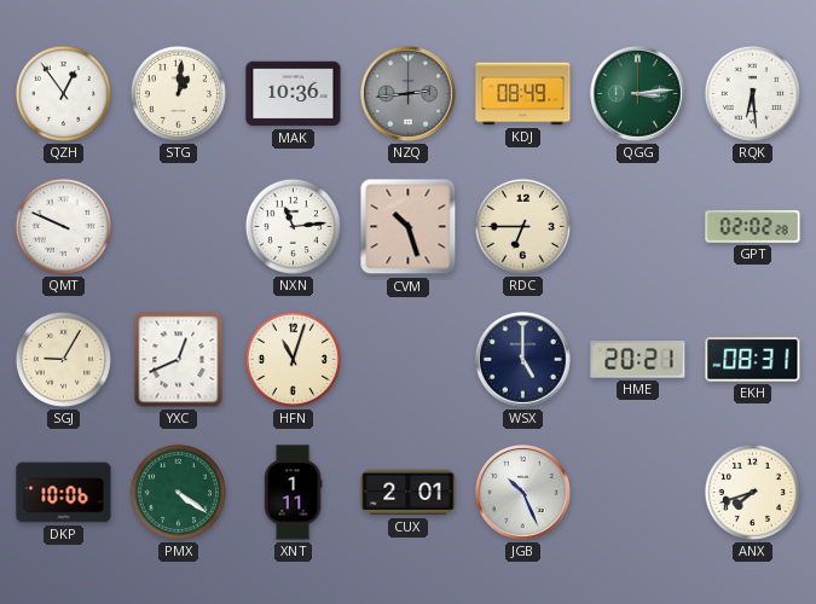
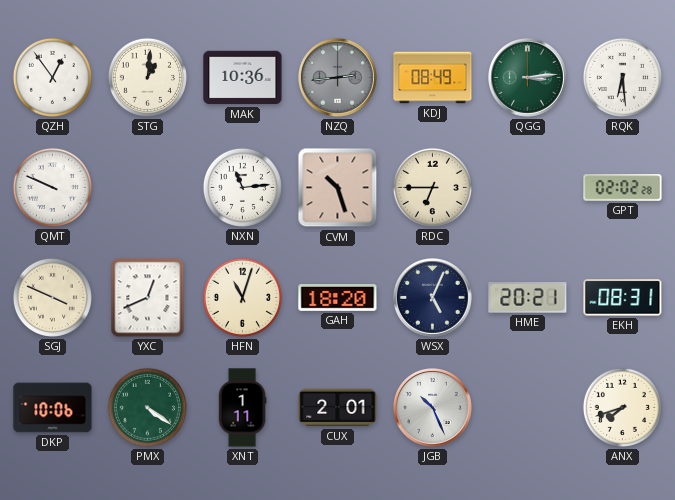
SGJ: 9:05 -> 3:49
GAH: none -> 18:20
WSX: 5:00 -> 5:04
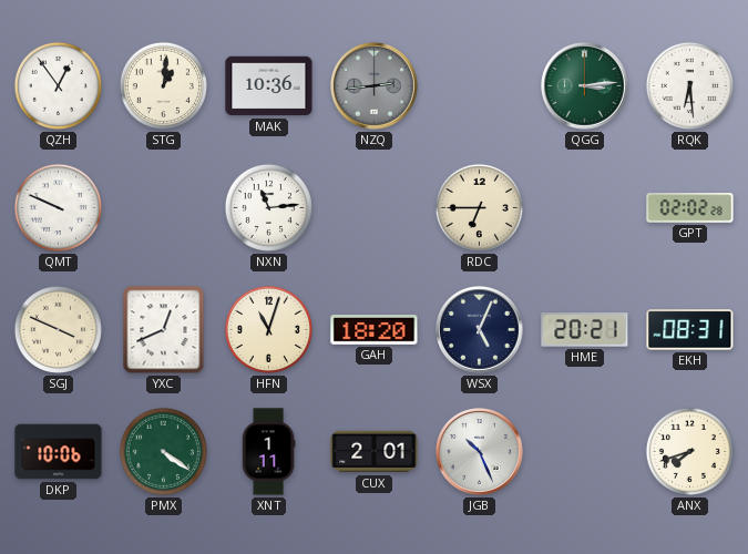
KDJ: 08:49 -> none
CVM: 10:27 -> none
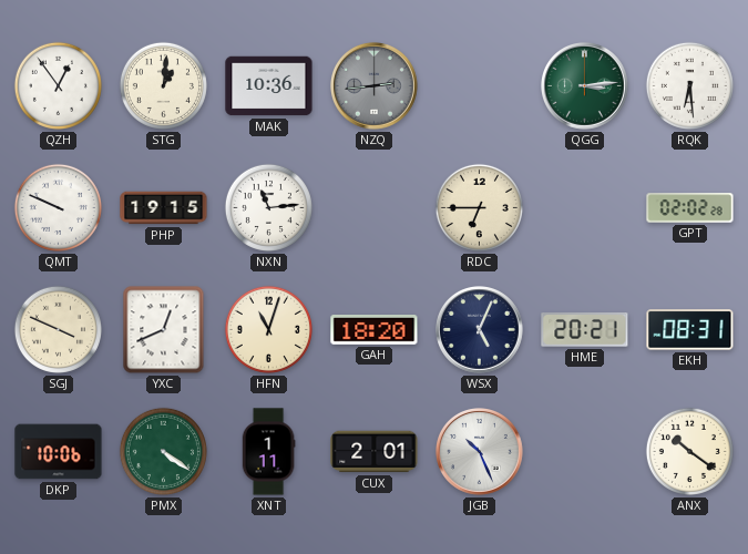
PHP: none -> 19:15
ANX: 7:42 -> 10:21
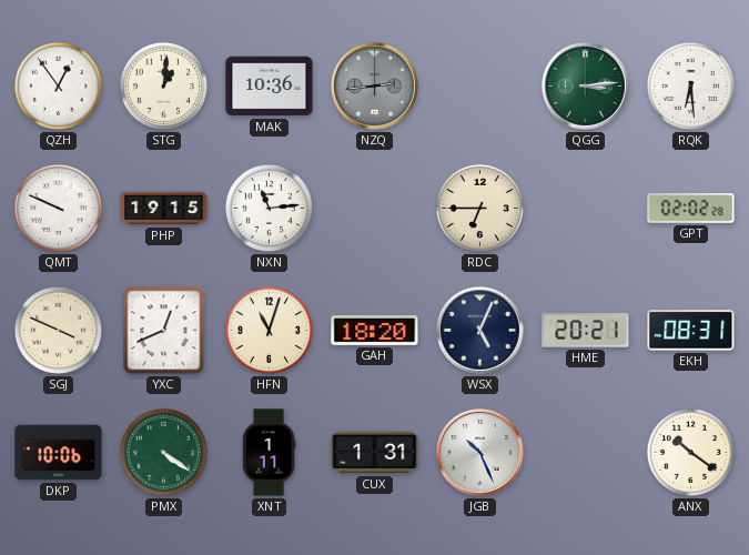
CUX: 2:01 -> 1:31
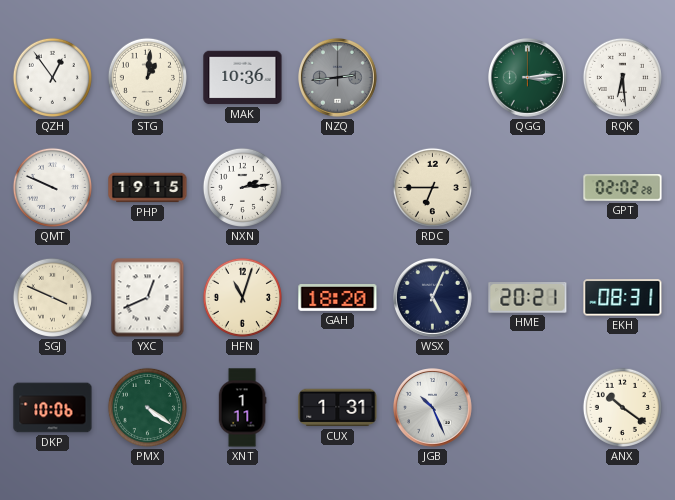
NXN: 11:14 -> 2:14
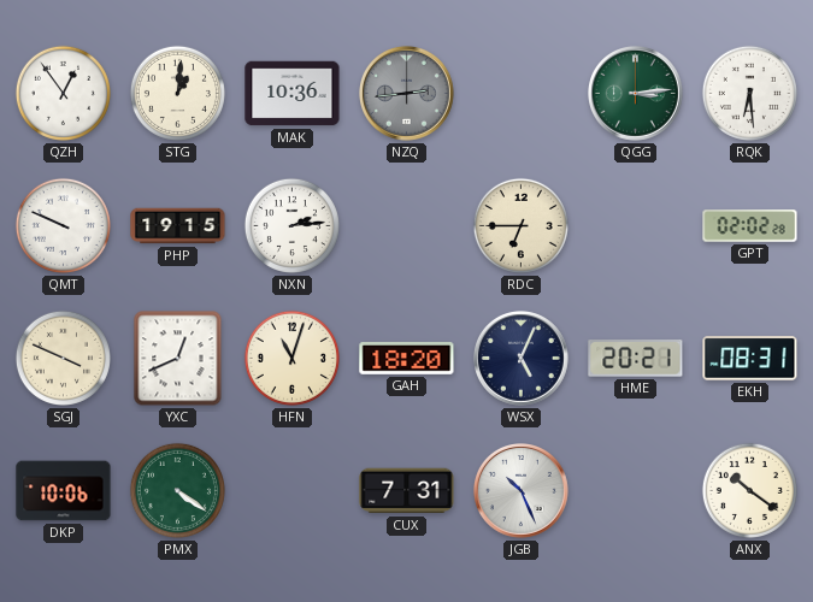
XNT: 1:11 -> none
CUX: 1:31 -> 7:31
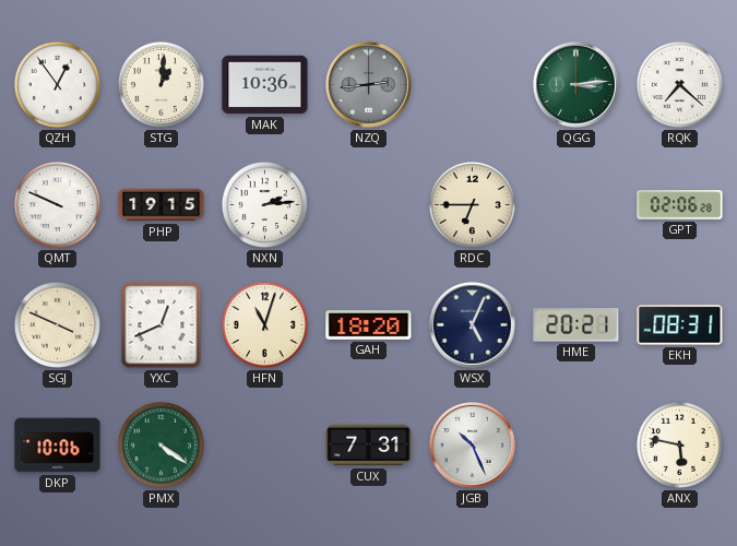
RQK: 6:29 -> 7:22
GPT: 02:02 -> 02:06
ANX: 10:21 -> 5:47
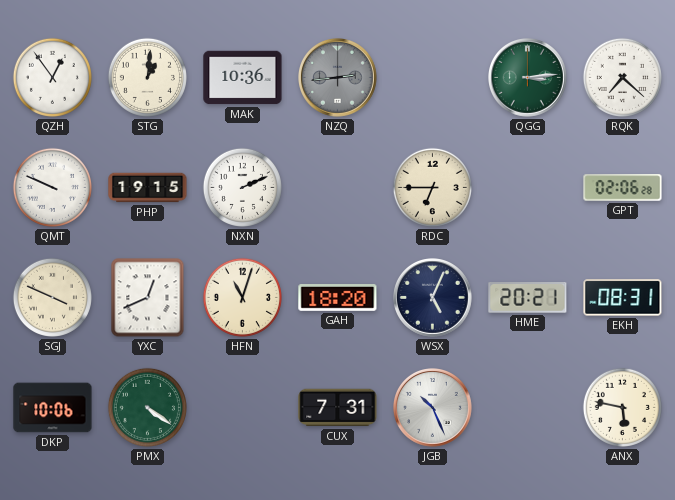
NXN: 2:14 -> 2:11
